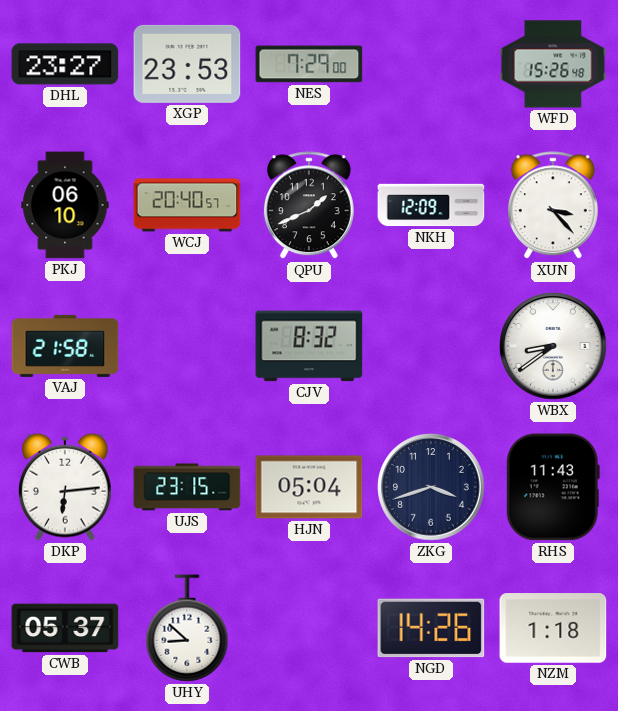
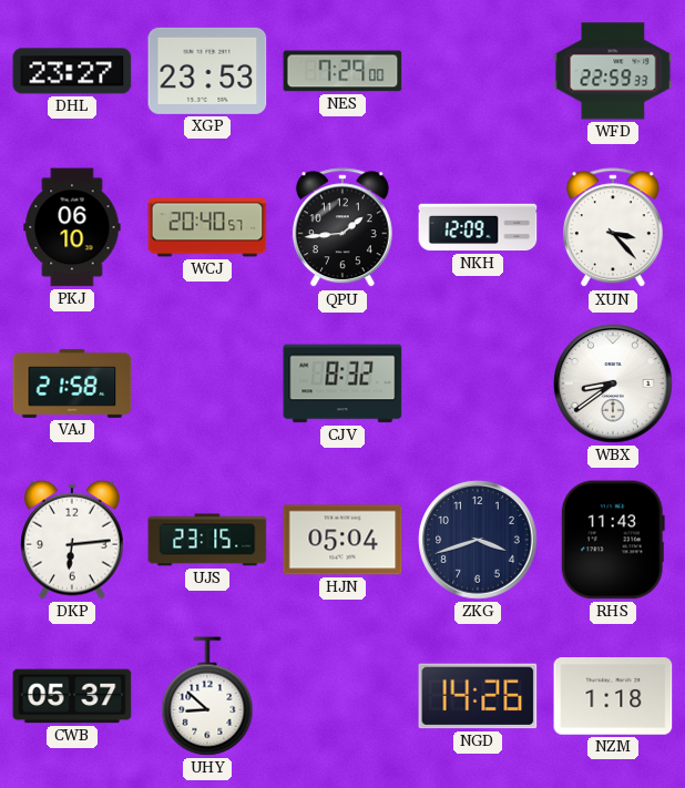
WFD: 15:26 -> 22:59
QPU: 1:41 -> 1:44
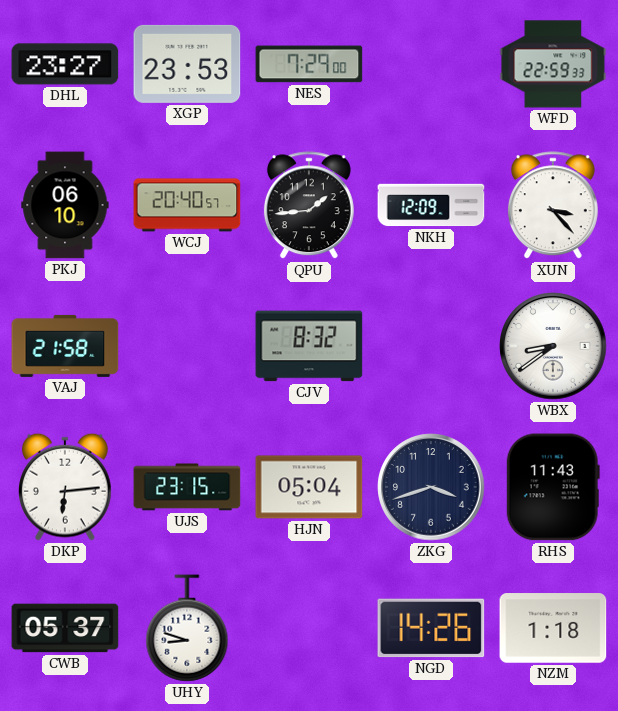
UHY: 8:52 -> 8:48
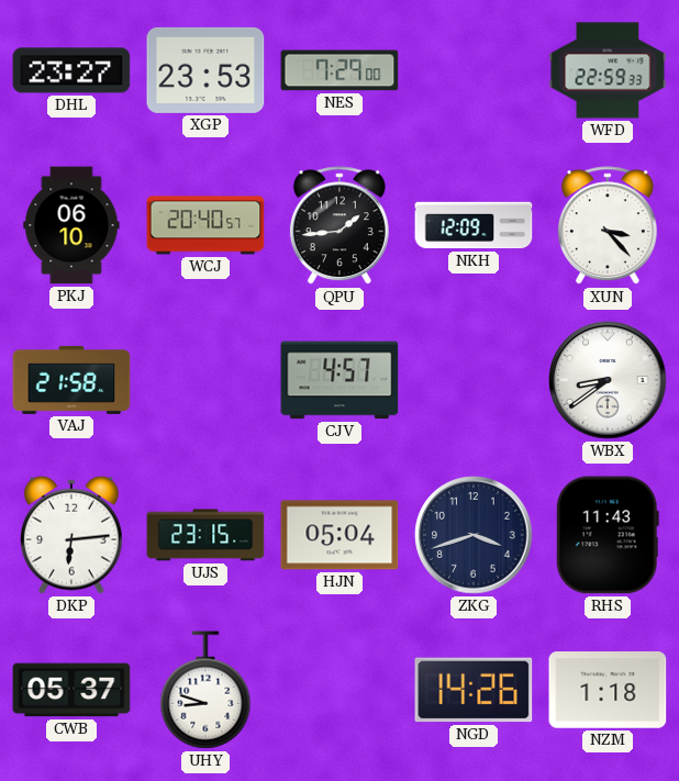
CJV: 8:32 -> 4:57
